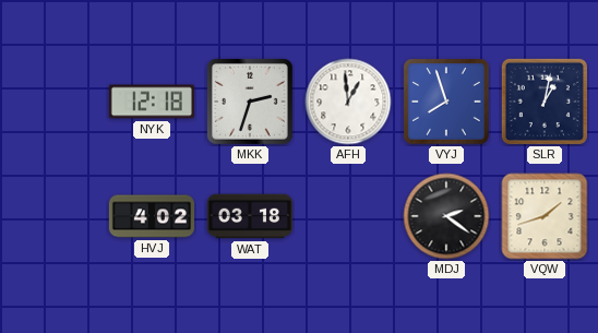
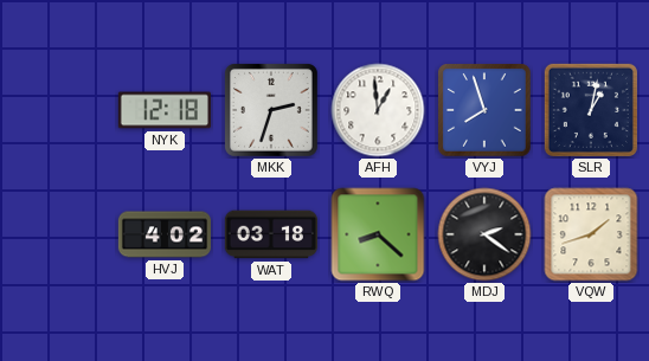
RWQ: none -> 8:22
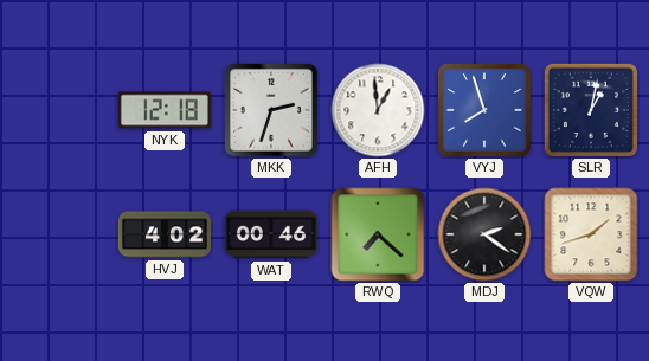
WAT: 03:18 -> 00:46
RWQ: 8:22 -> 7:22
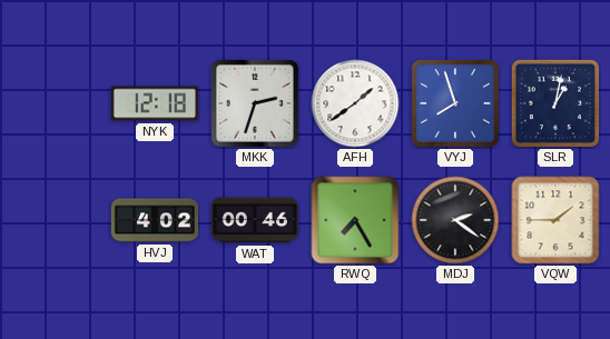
AFH: 12:59 -> 1:39
RWQ: 7:22 -> 7:25
VQW: 1:42 -> 1:45
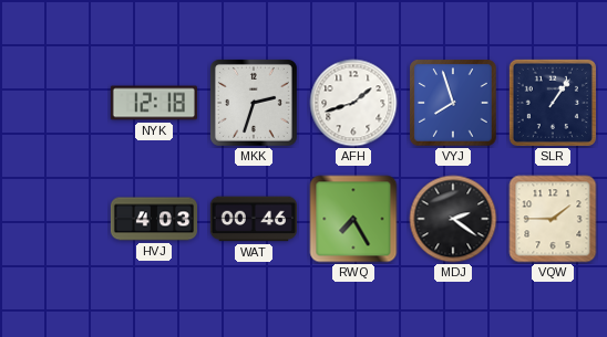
AFH: 1:39 -> 1:42
SLR: 1:02 -> 1:06
HVJ: 4:02 -> 4:03
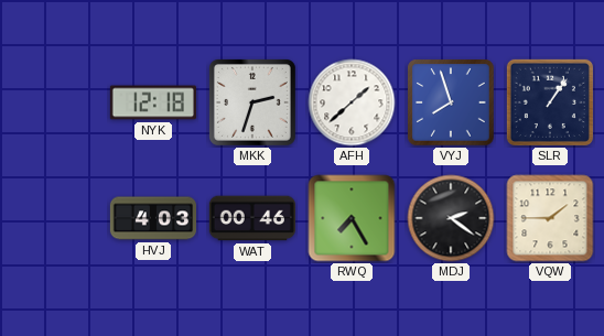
AFH: 1:42 -> 1:38
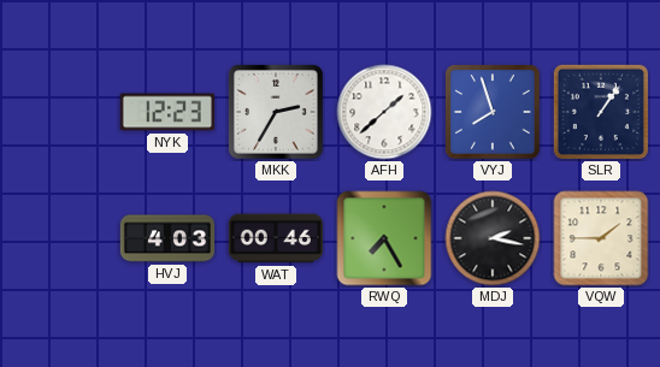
NYK: 12:18 -> 12:23
MKK: 2:33 -> 2:35
MDJ: 2:21 -> 2:17
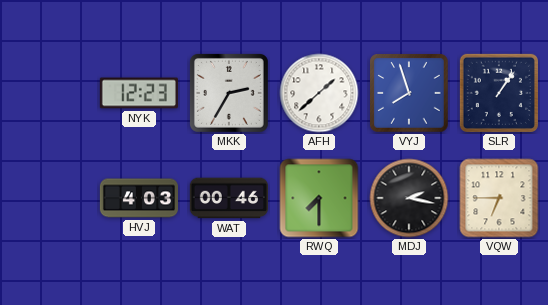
RWQ: 7:25 -> 7:30
VQW: 1:45 -> 6:45
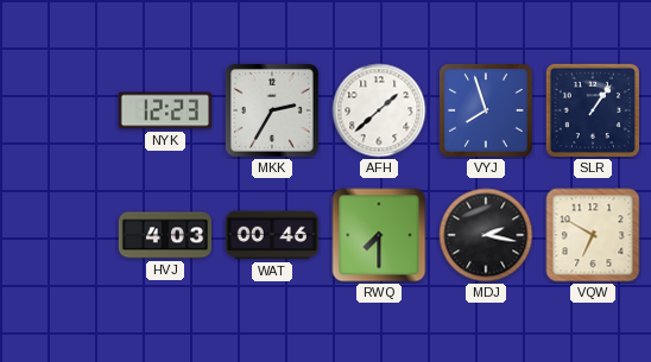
VQW: 6:45 -> 6:50
